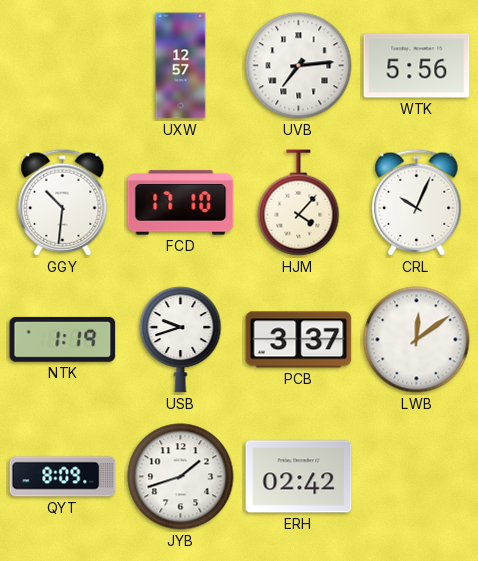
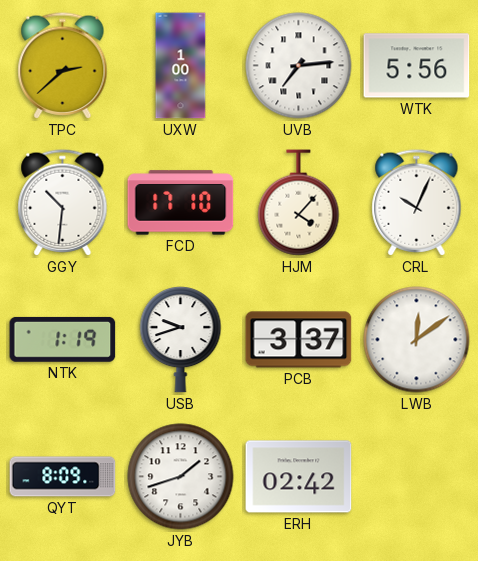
TPC: none -> 2:38
UXW: 12:57 -> 1:00
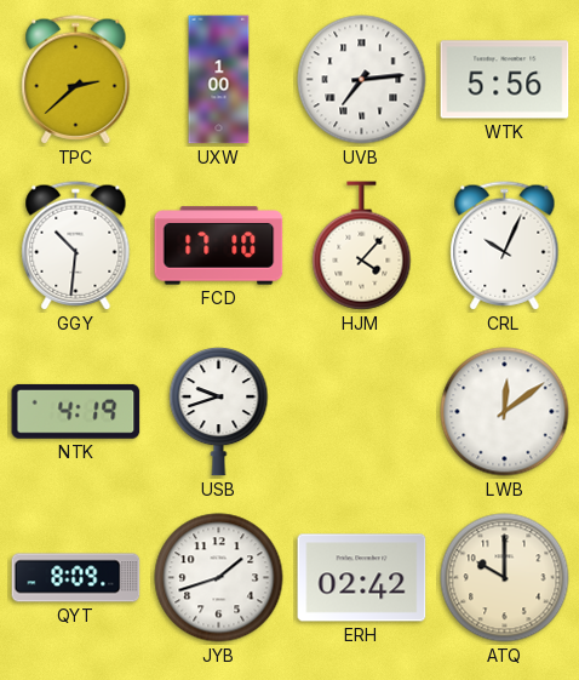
NTK: 1:19 -> 4:19
PCB: 3:37 -> none
ATQ: none -> 10:00
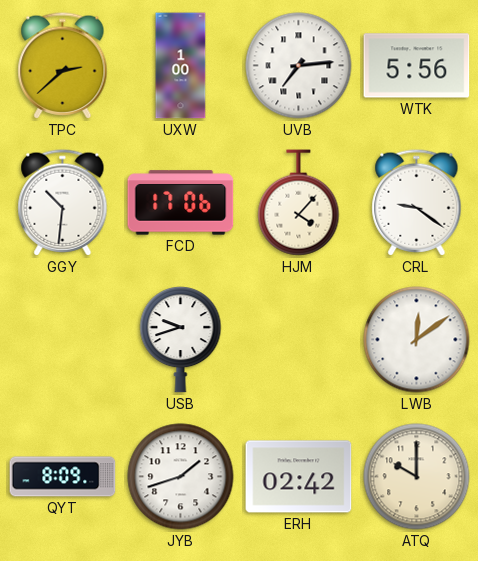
FCD: 17:10 -> 17:06
CRL: 10:04 -> 9:21
NTK: 4:19 -> none
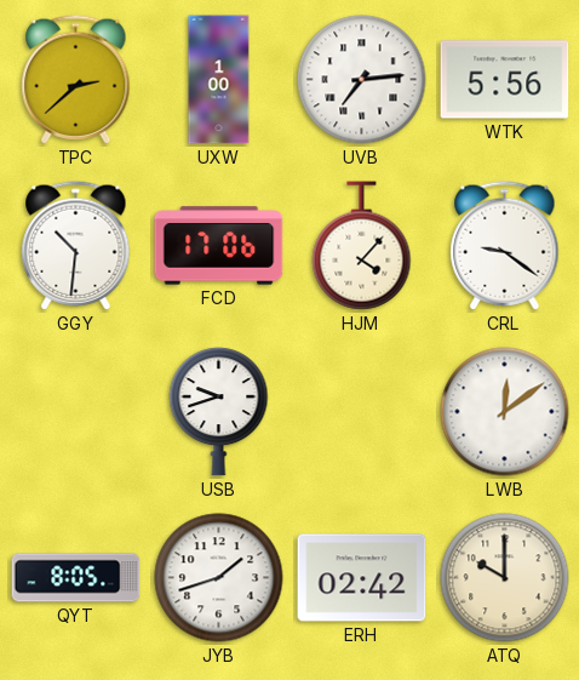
QYT: 8:09 -> 8:05
